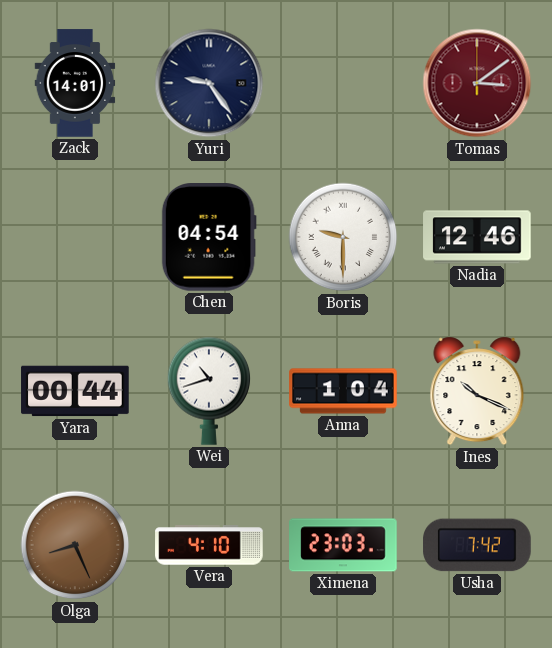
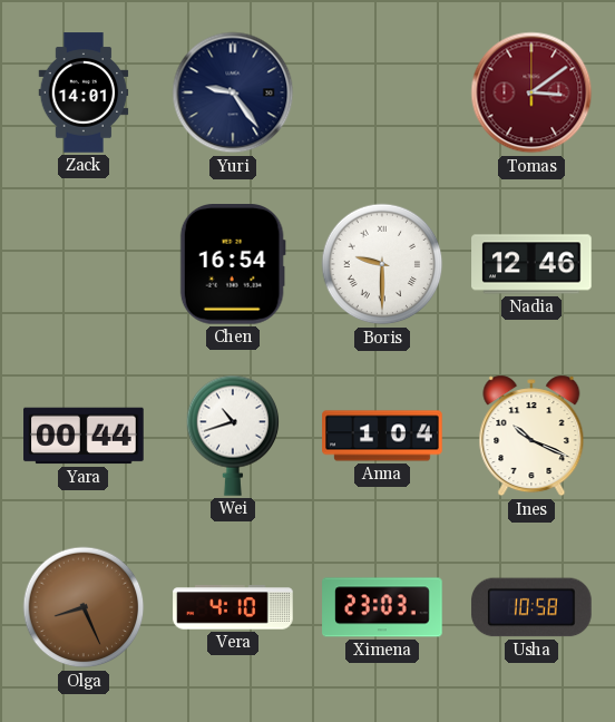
Chen: 04:54 -> 16:54
Usha: 7:42 -> 10:58
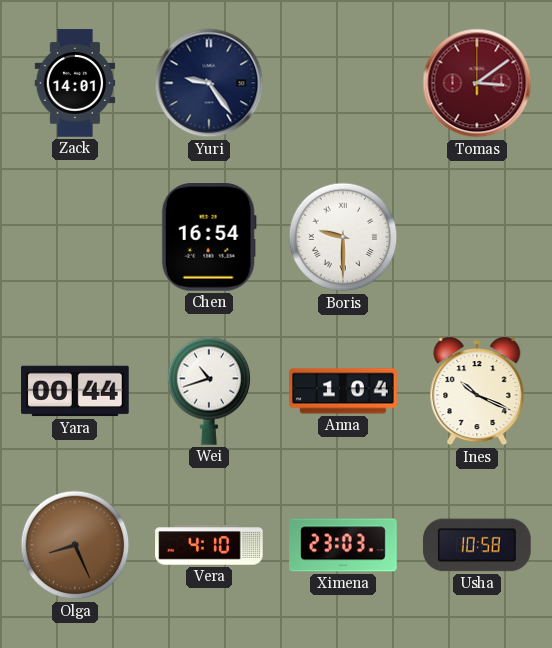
Nadia: 12:46 -> none
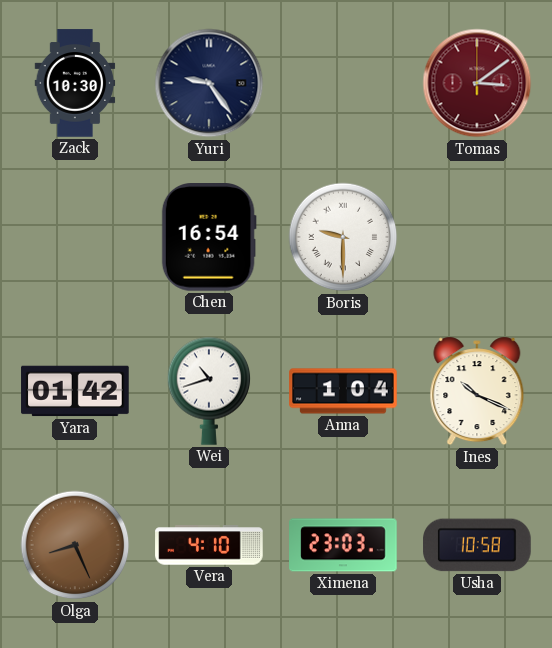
Zack: 14:01 -> 10:30
Yara: 00:44 -> 01:42
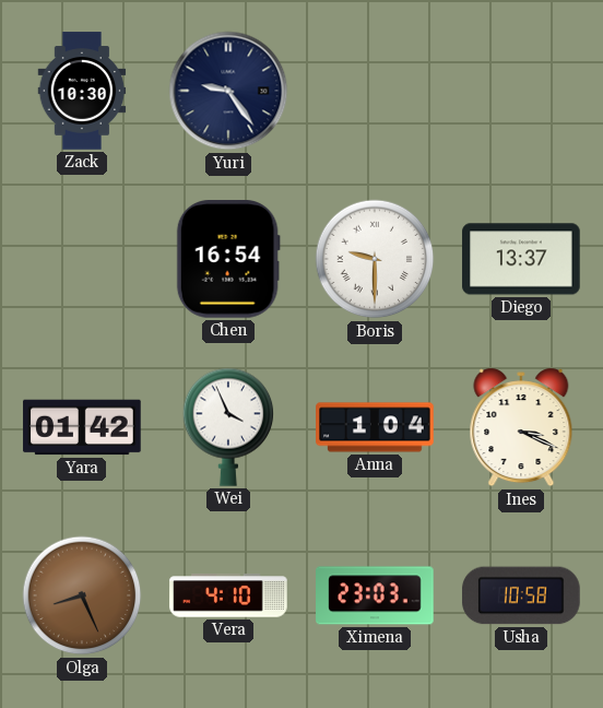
Tomas: 3:09 -> none
Diego: none -> 13:37
Wei: 10:42 -> 3:56
Ines: 10:19 -> 3:19
